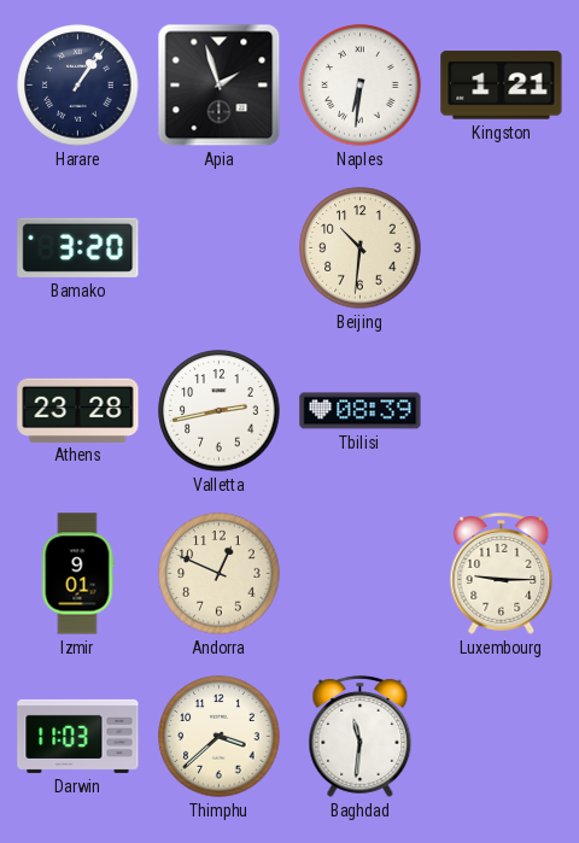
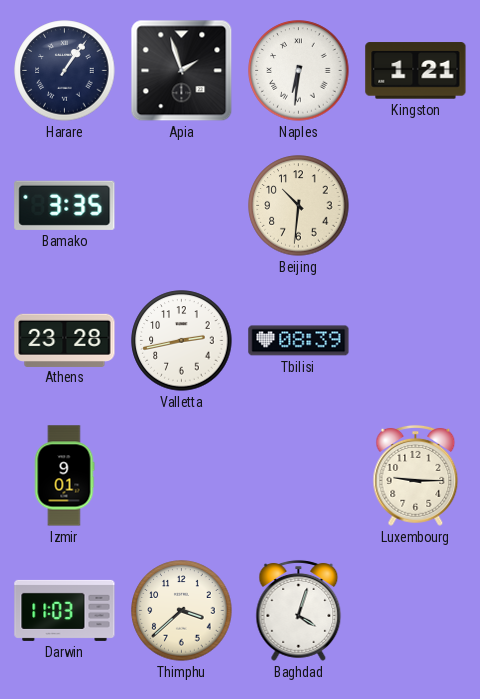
Bamako: 3:20 -> 3:35
Andorra: 12:49 -> none
Baghdad: 11:31 -> 4:03
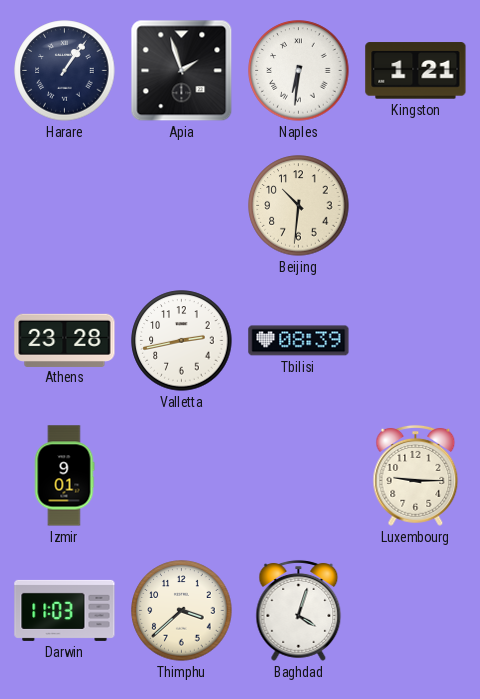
Bamako: 3:35 -> none
